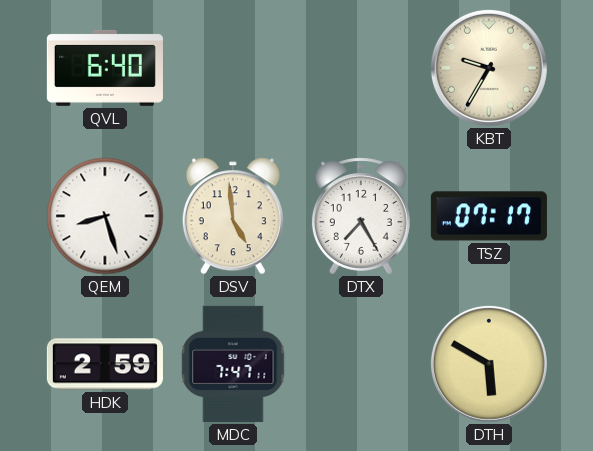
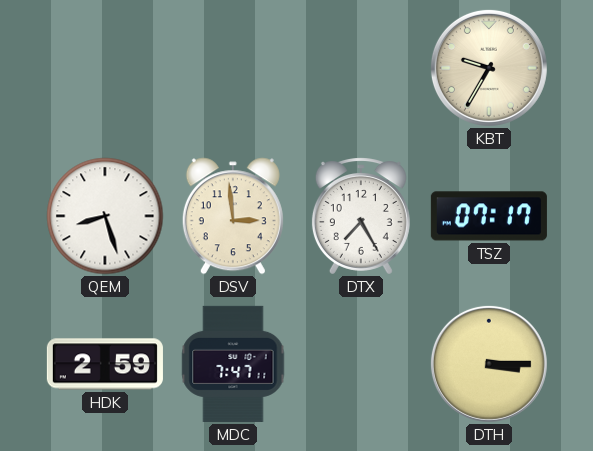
QVL: 6:40 -> none
DSV: 4:59 -> 2:59
DTH: 5:50 -> 3:15
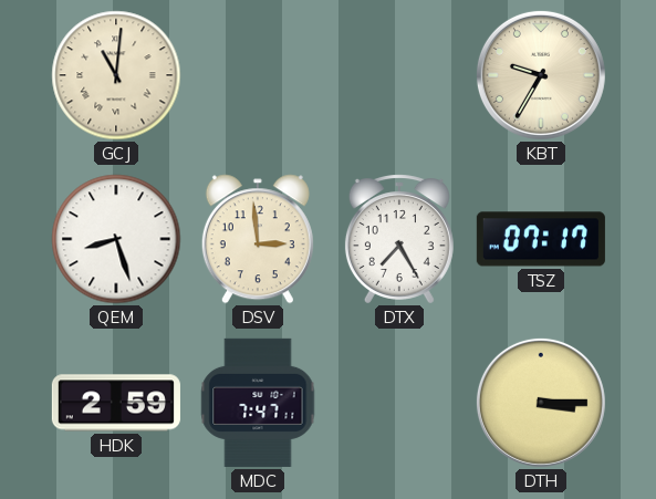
GCJ: none -> 11:01
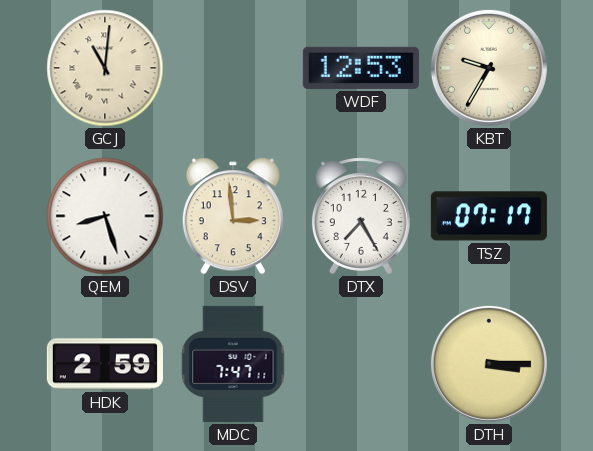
WDF: none -> 12:53
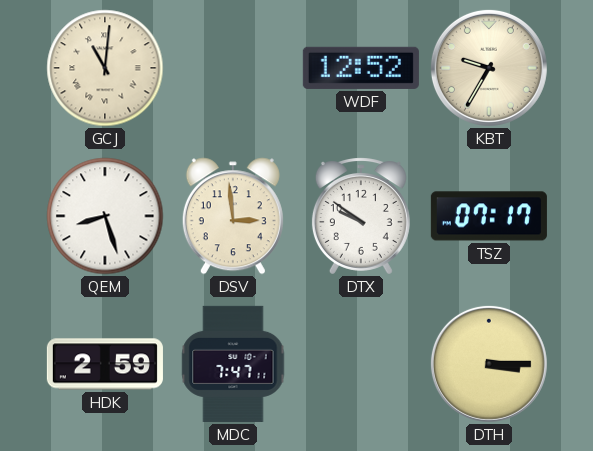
WDF: 12:53 -> 12:52
DTX: 7:25 -> 9:51
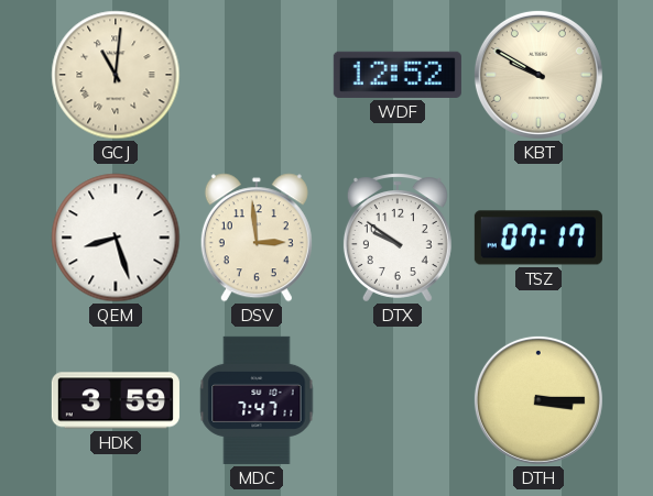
KBT: 9:35 -> 9:50
HDK: 2:59 -> 3:59
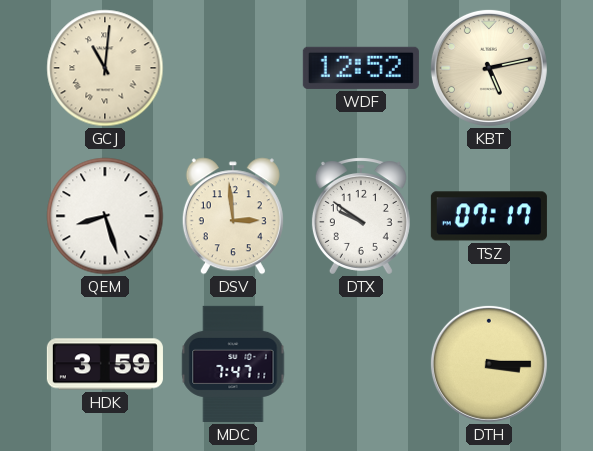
KBT: 9:50 -> 5:13
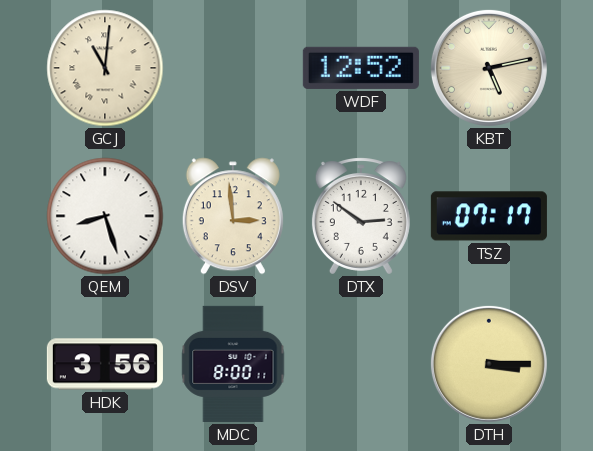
DTX: 9:51 -> 2:51
HDK: 3:59 -> 3:56
MDC: 7:47 -> 8:00
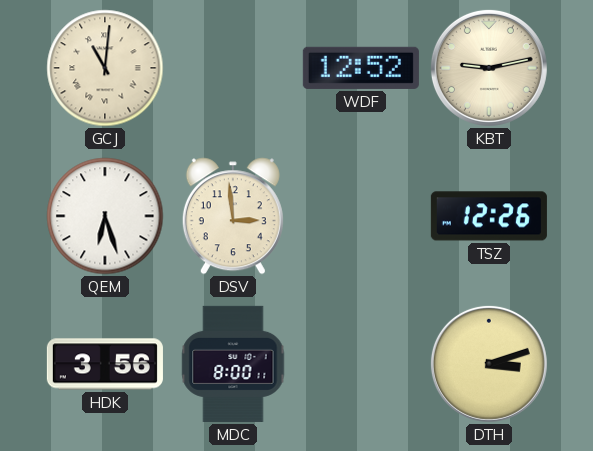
KBT: 5:13 -> 9:13
QEM: 8:27 -> 6:27
DTX: 2:51 -> none
TSZ: 07:17 -> 12:26
DTH: 3:15 -> 3:12
